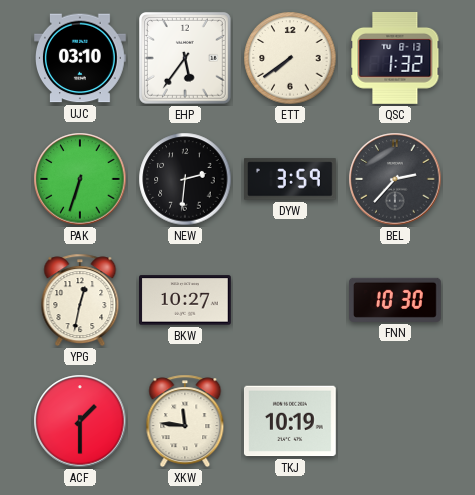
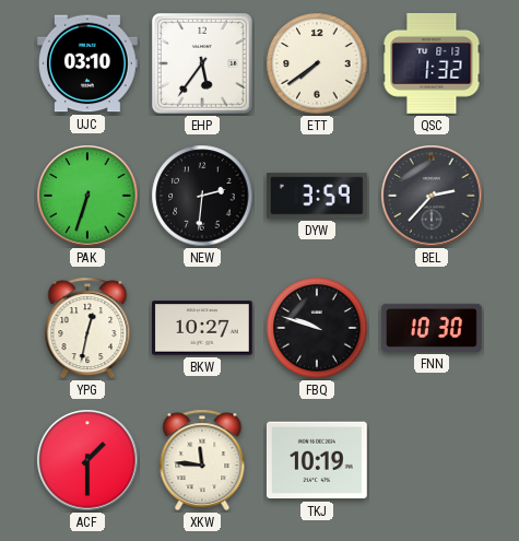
FBQ: none -> 9:48
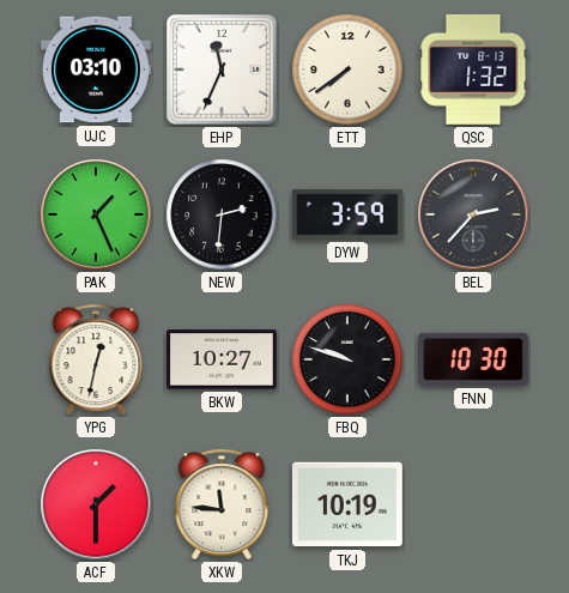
EHP: 5:36 -> 11:34
PAK: 6:33 -> 1:26
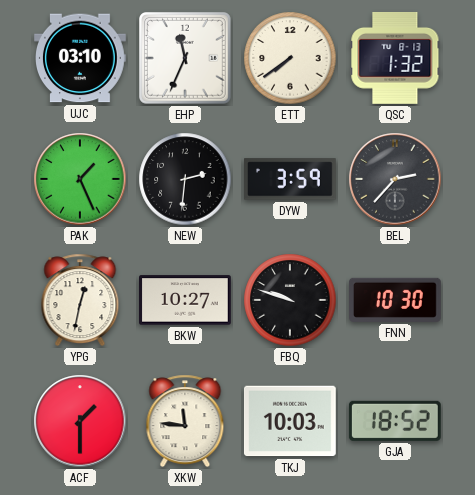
TKJ: 10:19 -> 10:03
GJA: none -> 18:52
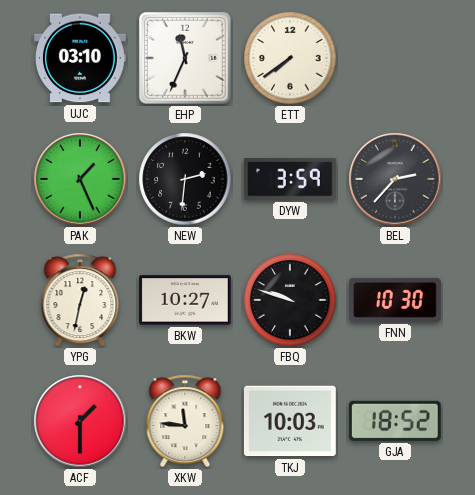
QSC: 1:32 -> none
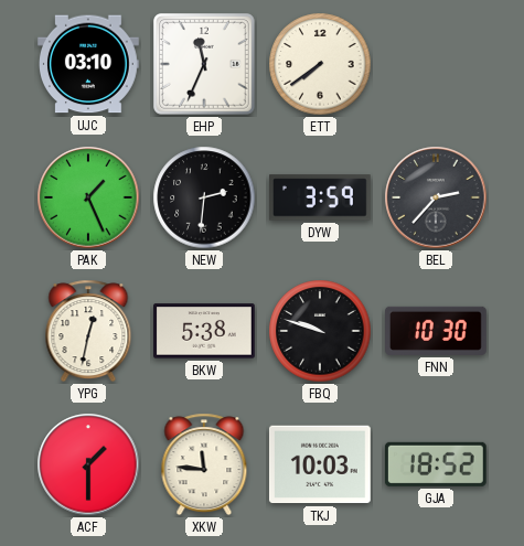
BKW: 10:27 -> 5:38
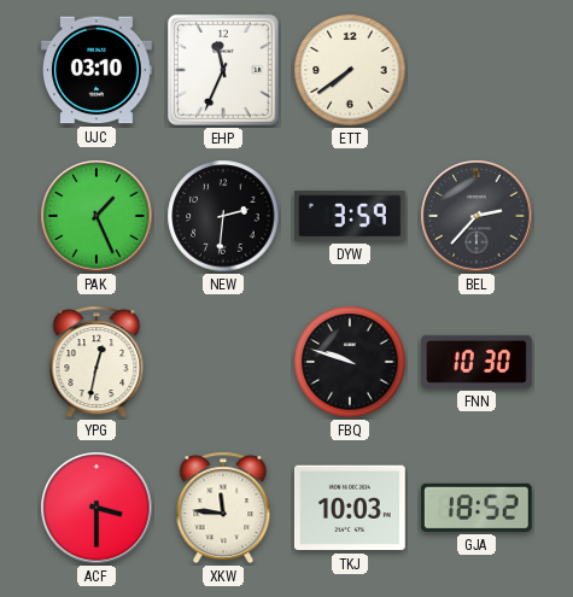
BKW: 5:38 -> none
ACF: 1:30 -> 3:30
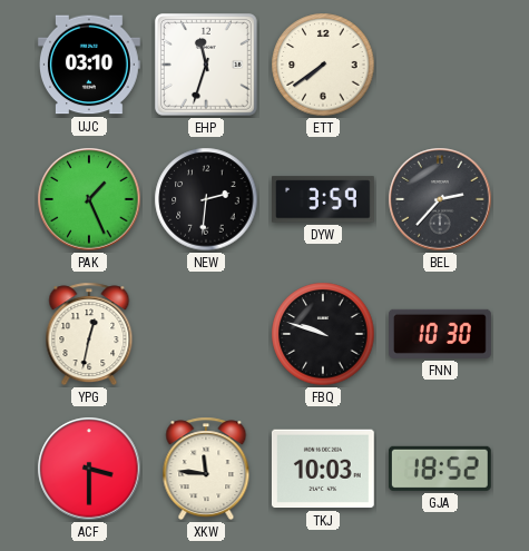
EHP: 11:34 -> 11:33
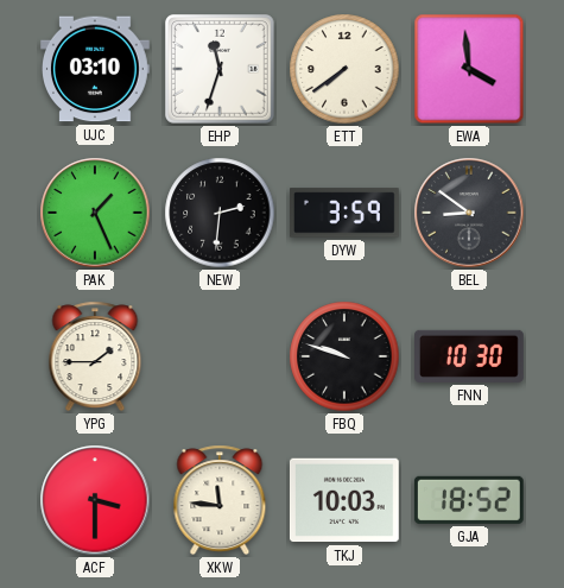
EWA: none -> 3:59
BEL: 2:37 -> 8:51
YPG: 12:32 -> 1:45
